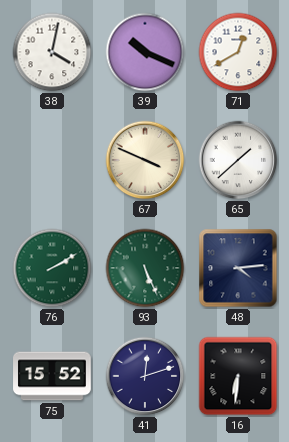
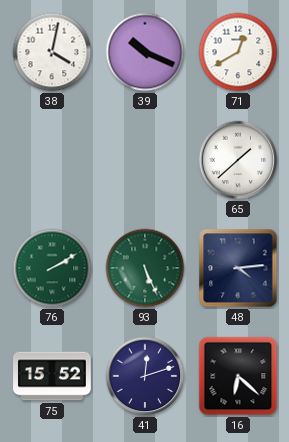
67: 3:49 -> none
16: 6:31 -> 6:22
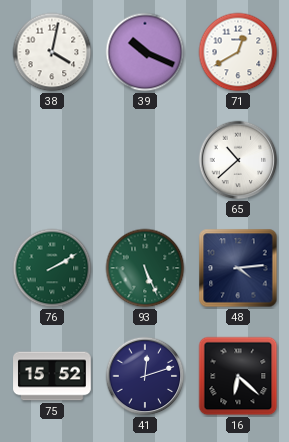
65: 1:38 -> 10:38
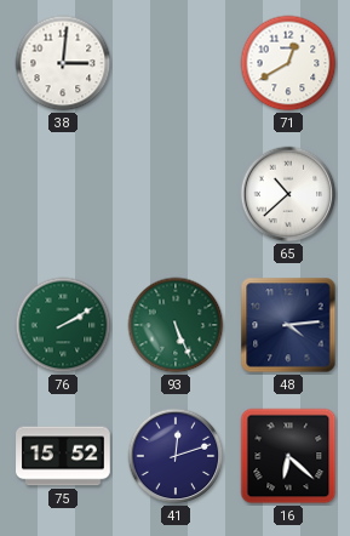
38: 4:02 -> 3:01
39: 10:19 -> none
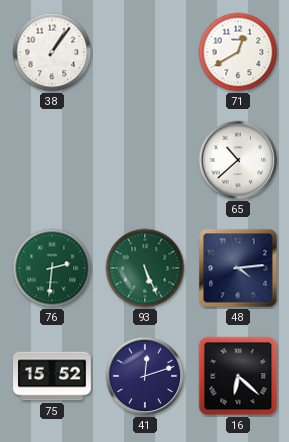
38: 3:01 -> 1:06
76: 2:10 -> 2:31
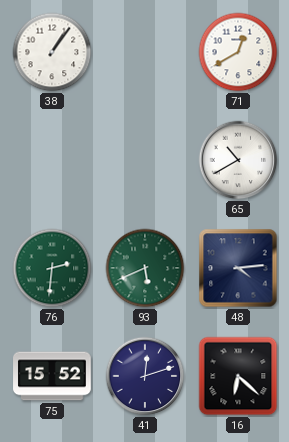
65: 10:38 -> 10:40
93: 5:26 -> 5:41
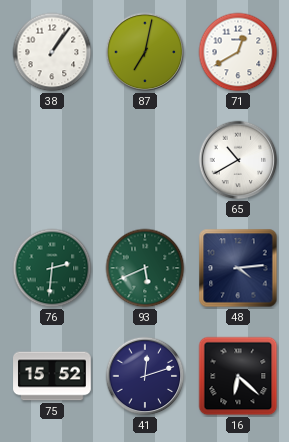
87: none -> 7:02
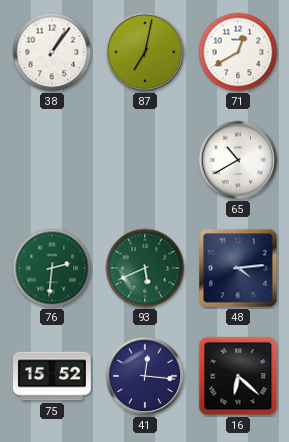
41: 12:12 -> 12:16
